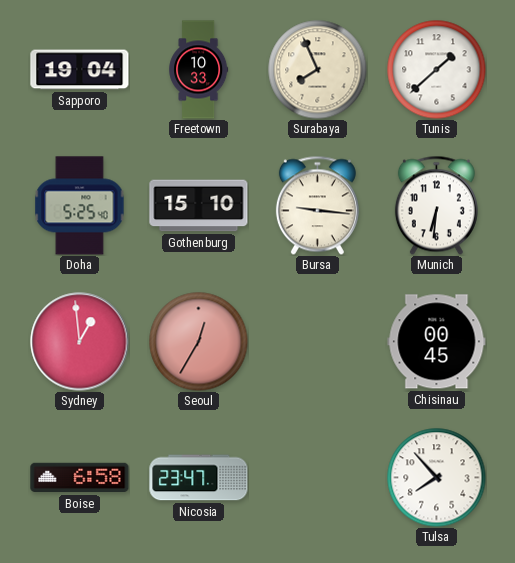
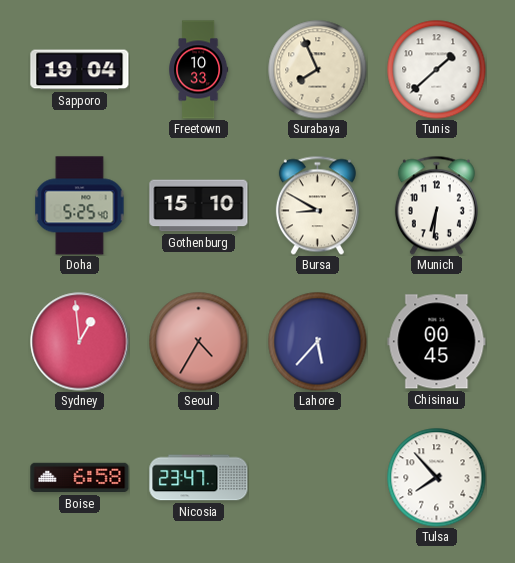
Bursa: 9:16 -> 8:50
Seoul: 12:35 -> 4:35
Lahore: none -> 5:37
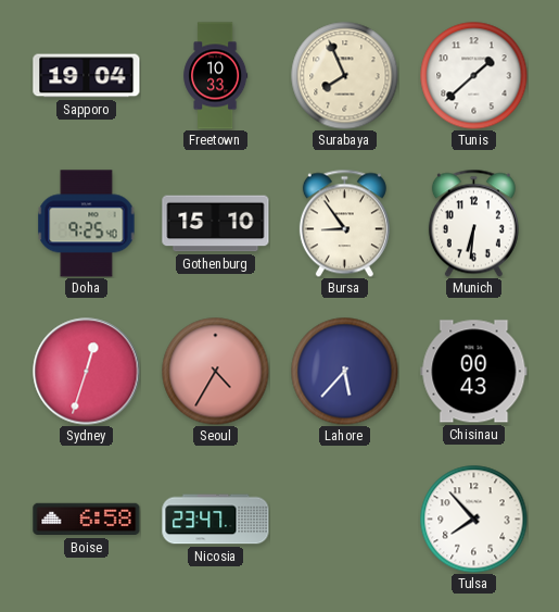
Doha: 5:25 -> 9:25
Bursa: 8:50 -> 8:54
Sydney: 12:59 -> 12:33
Chisinau: 00:45 -> 00:43
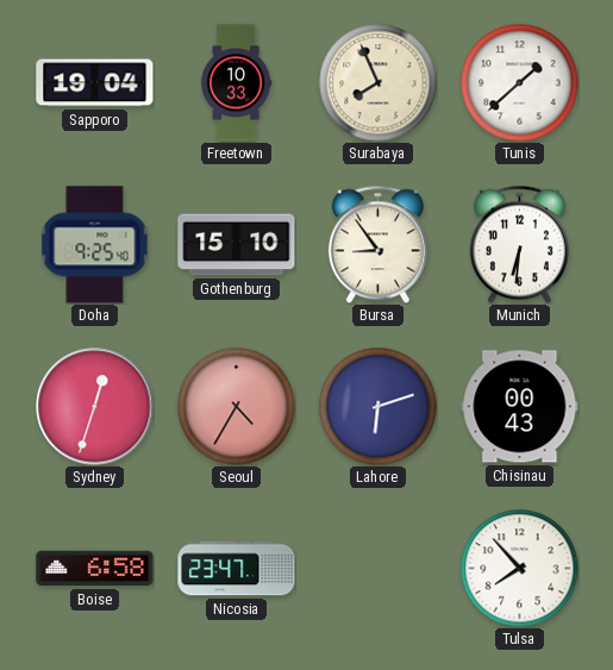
Lahore: 5:37 -> 6:12
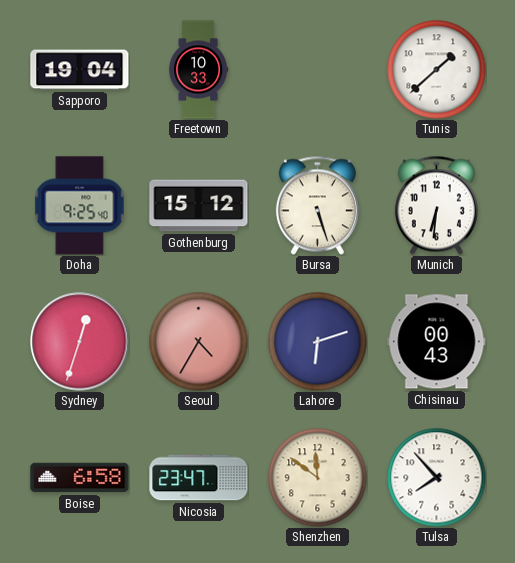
Surabaya: 7:56 -> none
Gothenburg: 15:10 -> 15:12
Bursa: 8:54 -> 5:27
Shenzhen: none -> 11:51
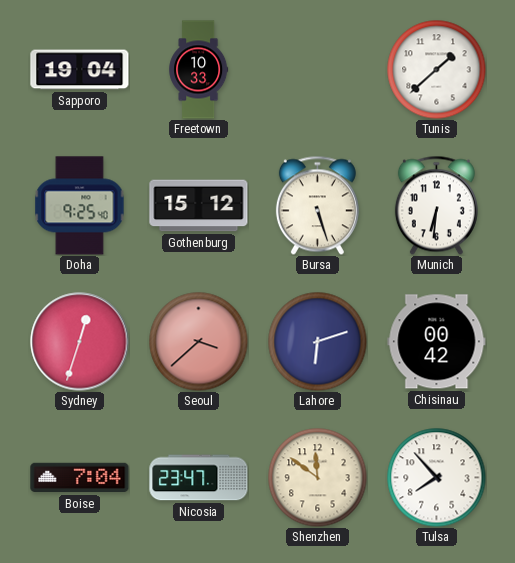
Seoul: 4:35 -> 3:38
Chisinau: 00:43 -> 00:42
Boise: 6:58 -> 7:04
